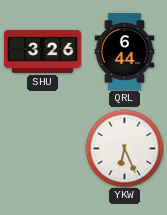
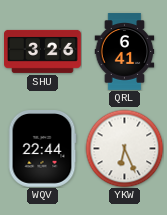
QRL: 6:44 -> 6:41
WQV: none -> 22:44
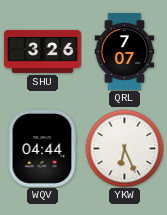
QRL: 6:41 -> 7:07
WQV: 22:44 -> 04:44
